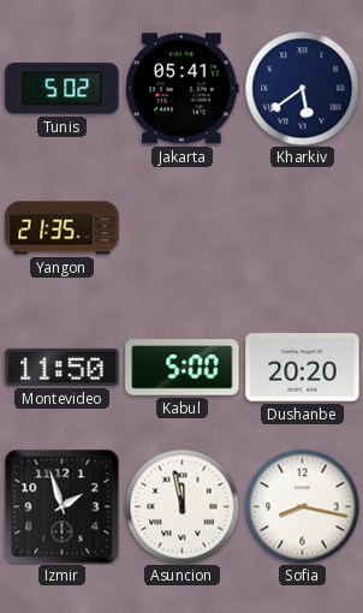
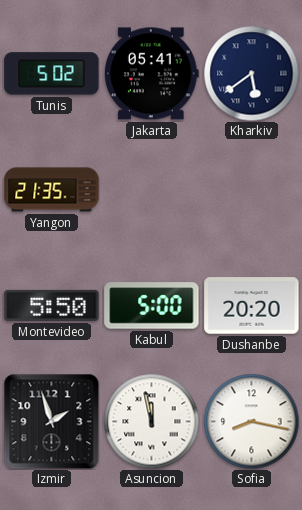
Montevideo: 11:50 -> 5:50
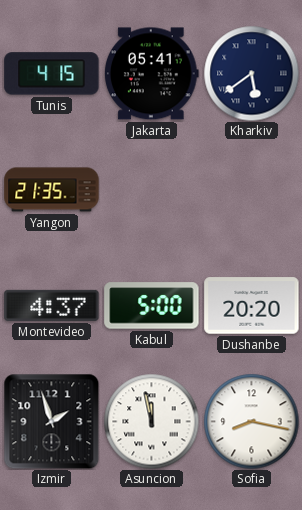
Tunis: 5:02 -> 4:15
Montevideo: 5:50 -> 4:37
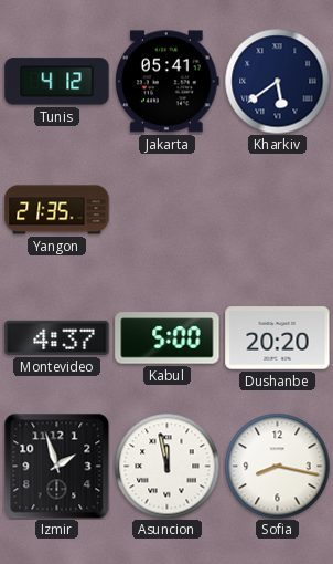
Tunis: 4:15 -> 4:12
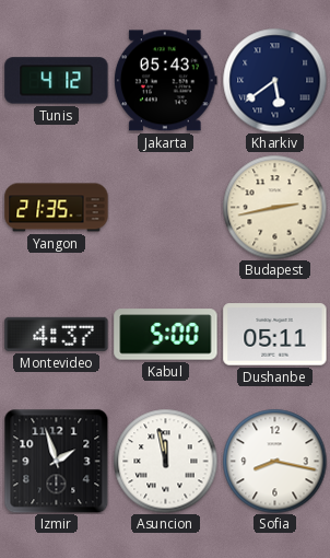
Jakarta: 05:41 -> 05:43
Budapest: none -> 2:43
Dushanbe: 20:20 -> 05:11
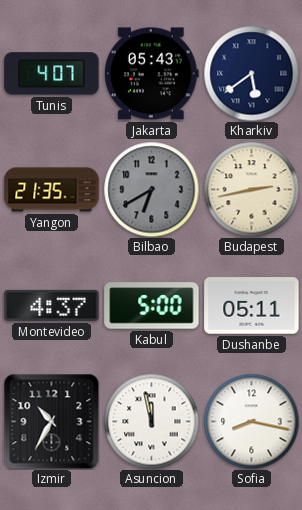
Tunis: 4:12 -> 4:07
Bilbao: none -> 6:40
Izmir: 1:57 -> 10:35
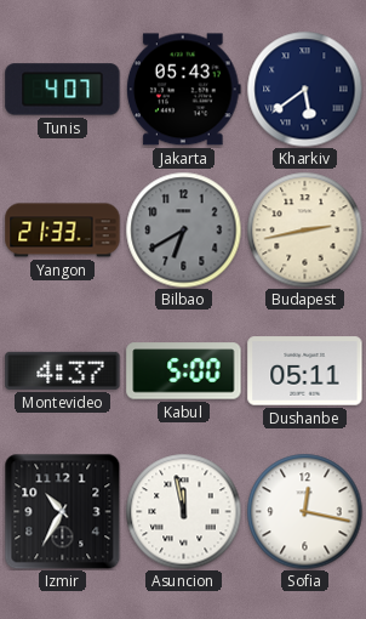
Yangon: 21:35 -> 21:33
Sofia: 8:17 -> 12:17
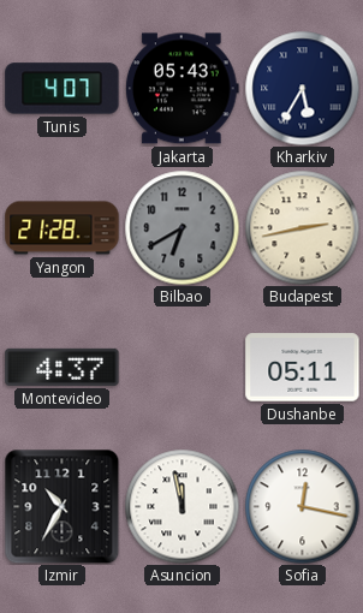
Kharkiv: 5:39 -> 5:35
Yangon: 21:33 -> 21:28
Kabul: 5:00 -> none
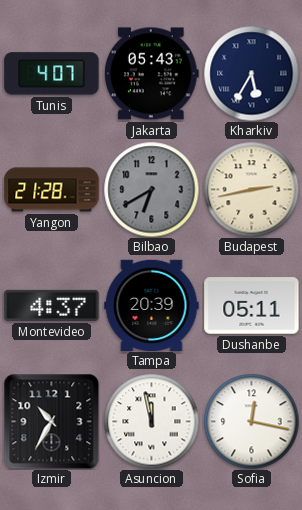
Tampa: none -> 20:39
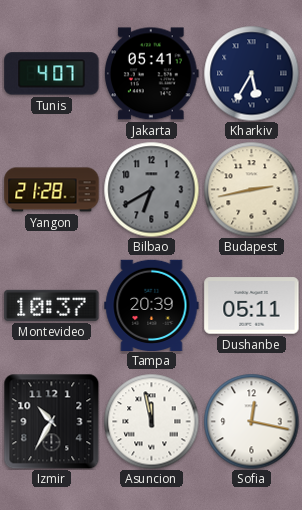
Jakarta: 05:43 -> 05:41
Montevideo: 4:37 -> 10:37
